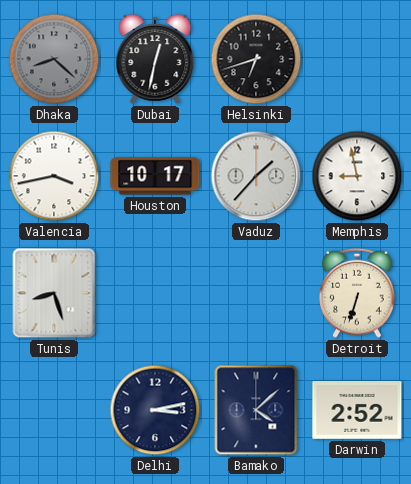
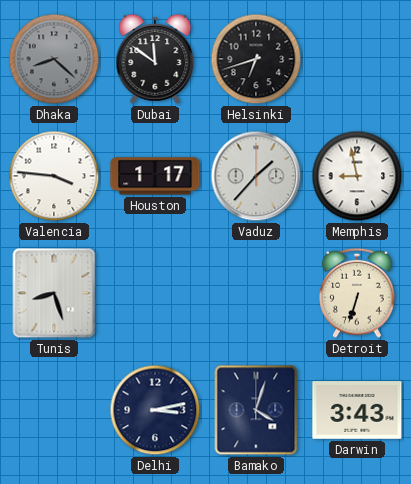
Dubai: 12:32 -> 11:51
Valencia: 3:43 -> 3:46
Houston: 10:17 -> 1:17
Bamako: 4:08 -> 4:03
Darwin: 2:52 -> 3:43
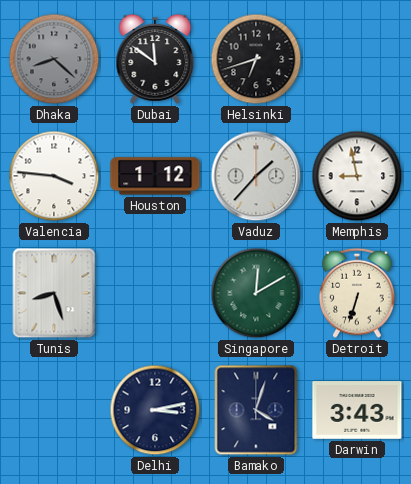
Houston: 1:17 -> 1:12
Singapore: none -> 12:10
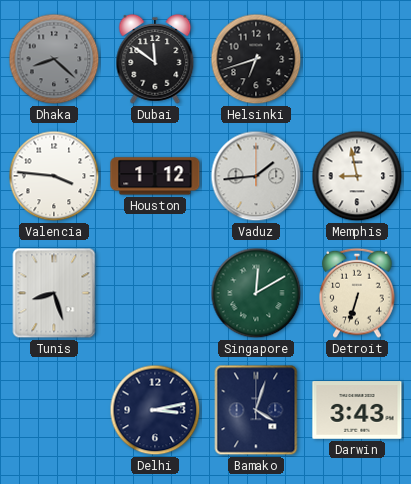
Vaduz: 1:37 -> 1:44
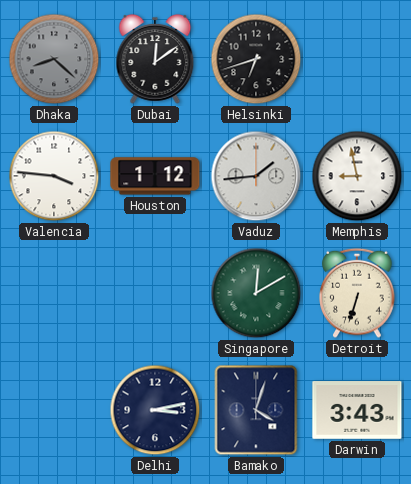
Dubai: 11:51 -> 12:09
Tunis: 8:27 -> none
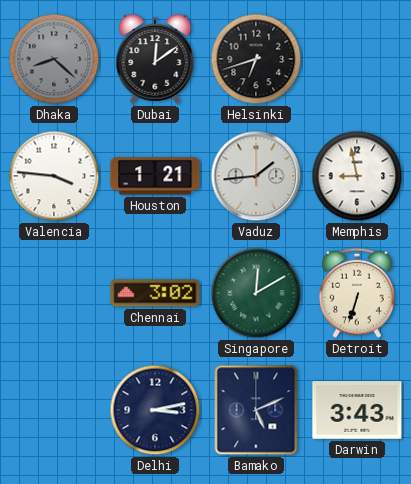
Houston: 1:12 -> 1:21
Chennai: none -> 3:02
Bamako: 4:03 -> 5:11
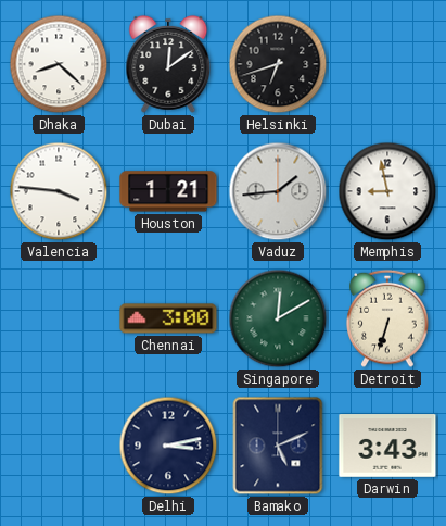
Dhaka dial: grey -> white
Chennai: 3:02 -> 3:00
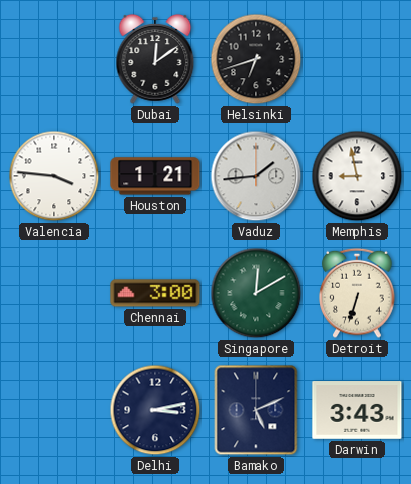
Dhaka: 8:22 -> none
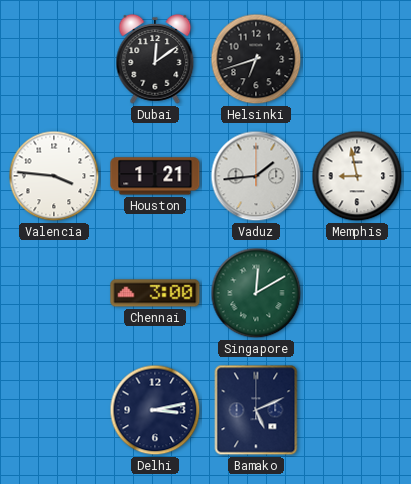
Detroit: 6:33 -> none
Darwin: 3:43 -> none
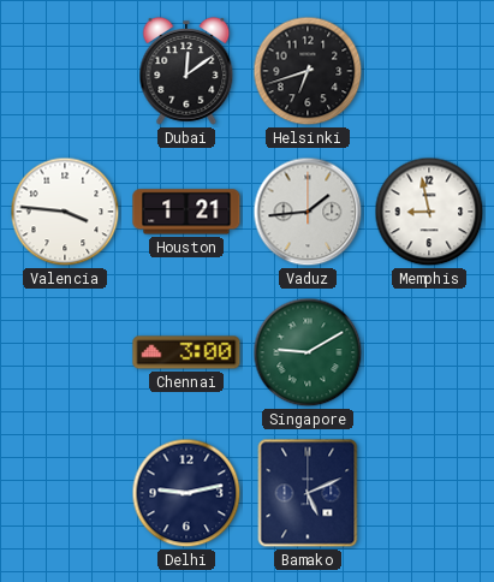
Singapore: 12:10 -> 9:10
Delhi: 3:13 -> 9:13
